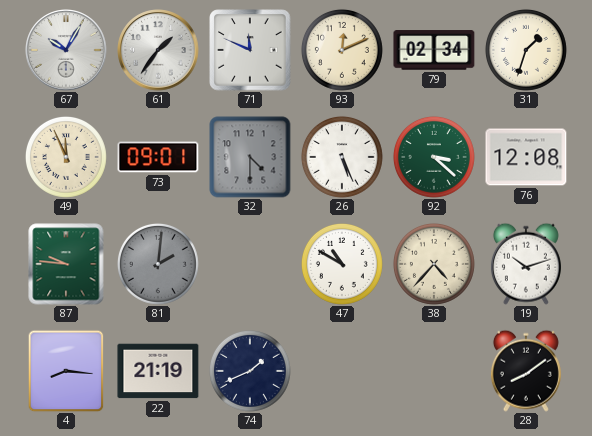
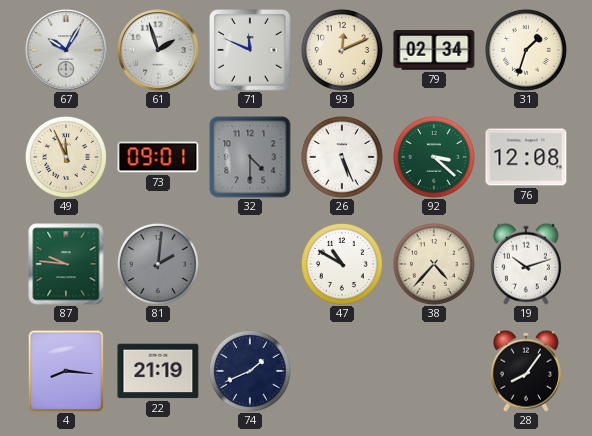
61: 1:36 -> 1:57
28: 8:09 -> 8:06
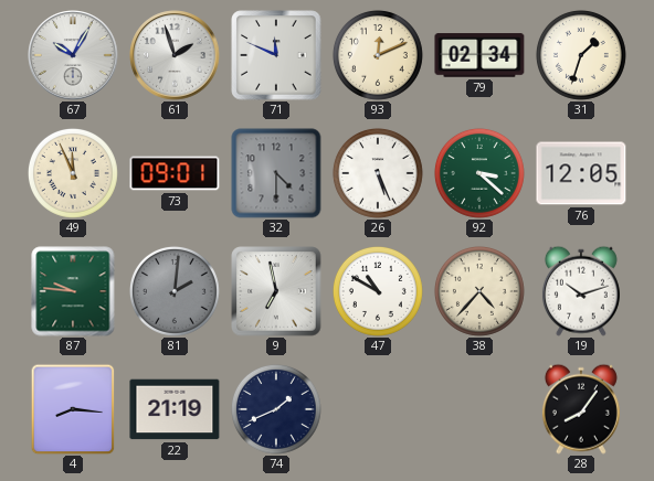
76: 12:08 -> 12:05
9: none -> 6:58
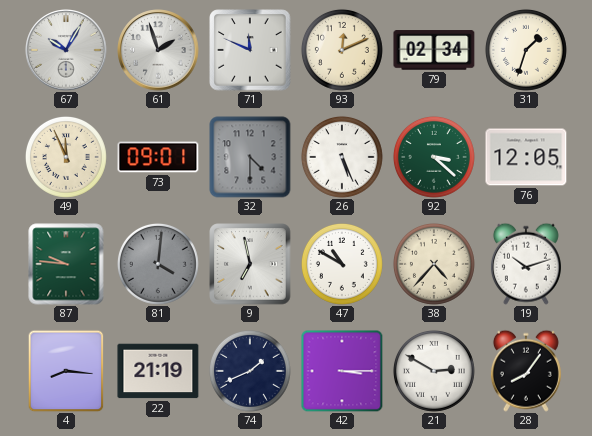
81: 2:01 -> 4:01
42: none -> 3:15
21: none -> 2:50
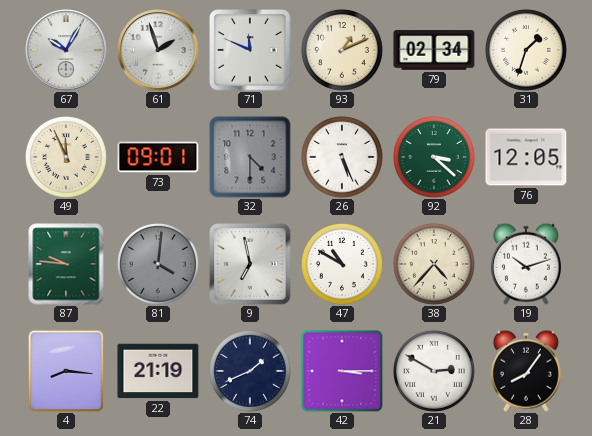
93: 12:11 -> 1:11
